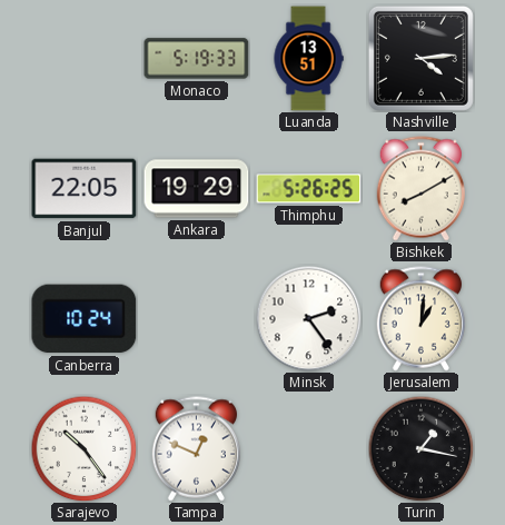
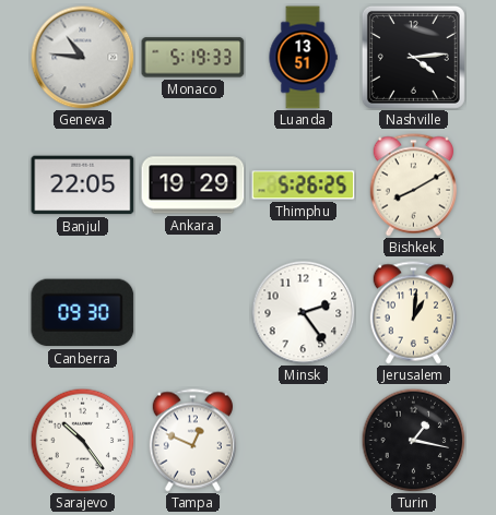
Geneva: none -> 10:46
Canberra: 10:24 -> 09:30
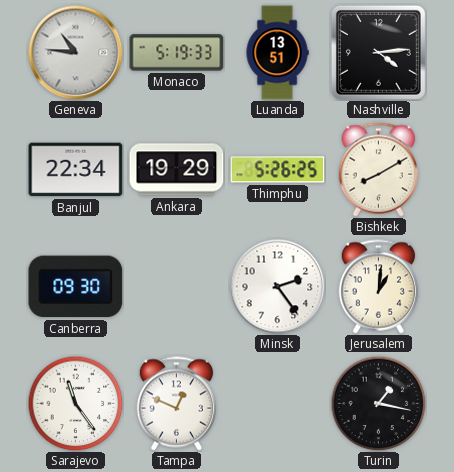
Banjul: 22:05 -> 22:34
Sarajevo: 10:24 -> 11:24
